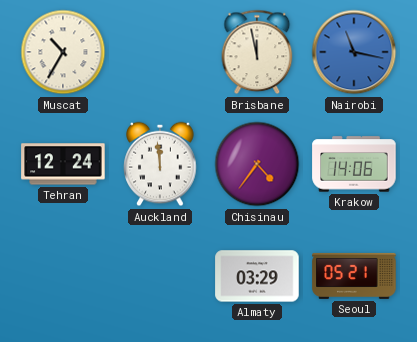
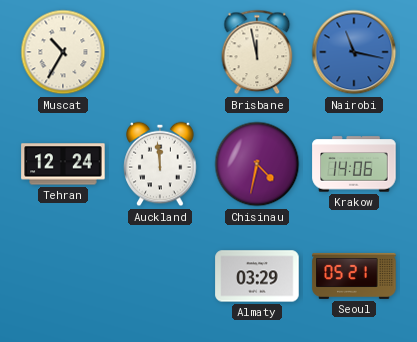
Chisinau: 4:36 -> 4:32
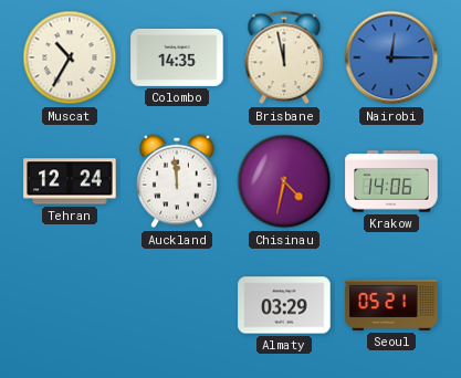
Colombo: none -> 14:35
Nairobi: 11:17 -> 12:15
